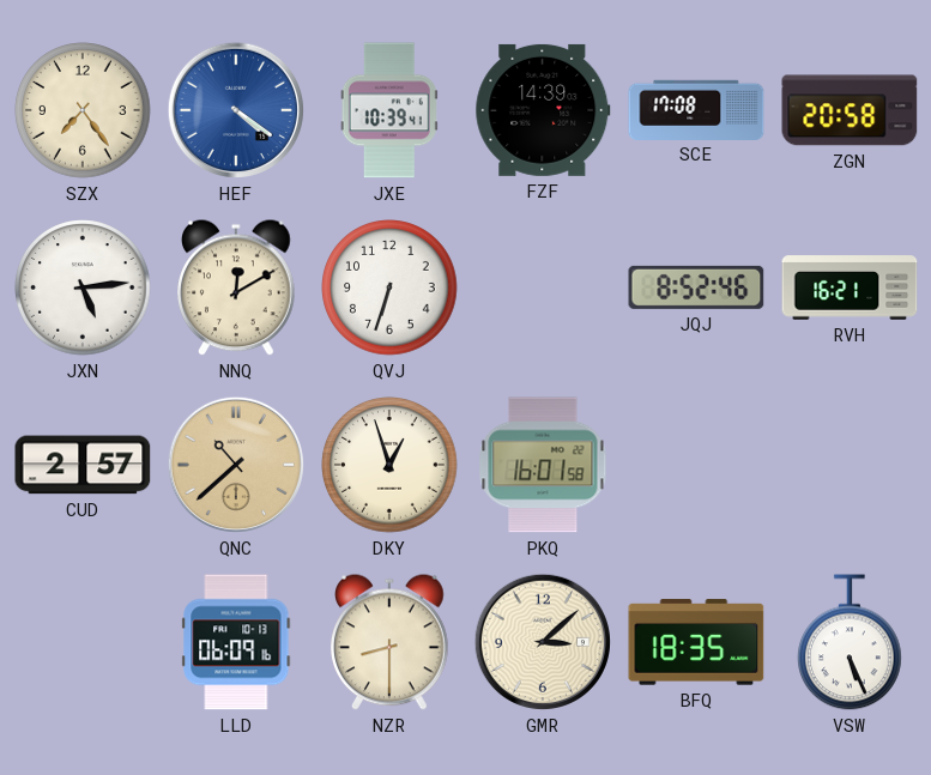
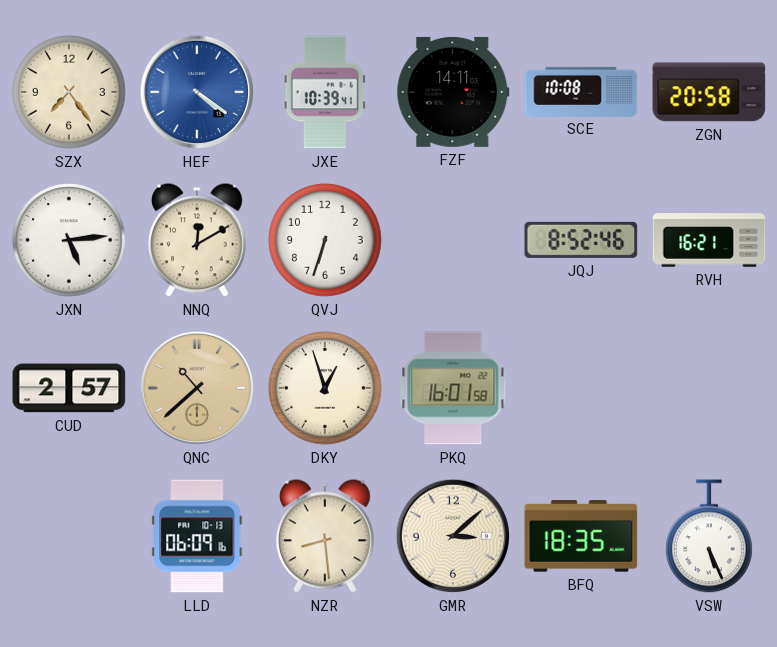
FZF: 14:39 -> 14:11
SCE: 17:08 -> 10:08
NZR: 8:30 -> 8:29
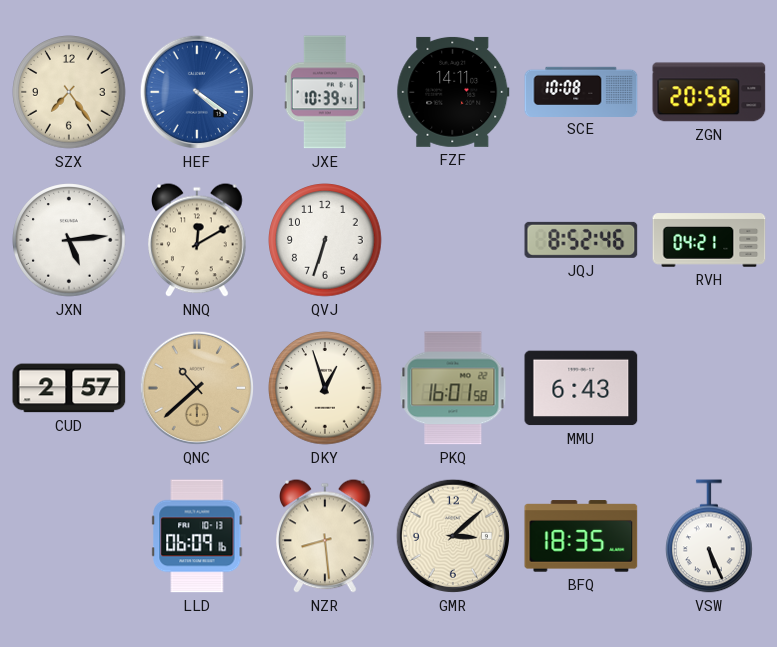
RVH: 16:21 -> 04:21
MMU: none -> 6:43
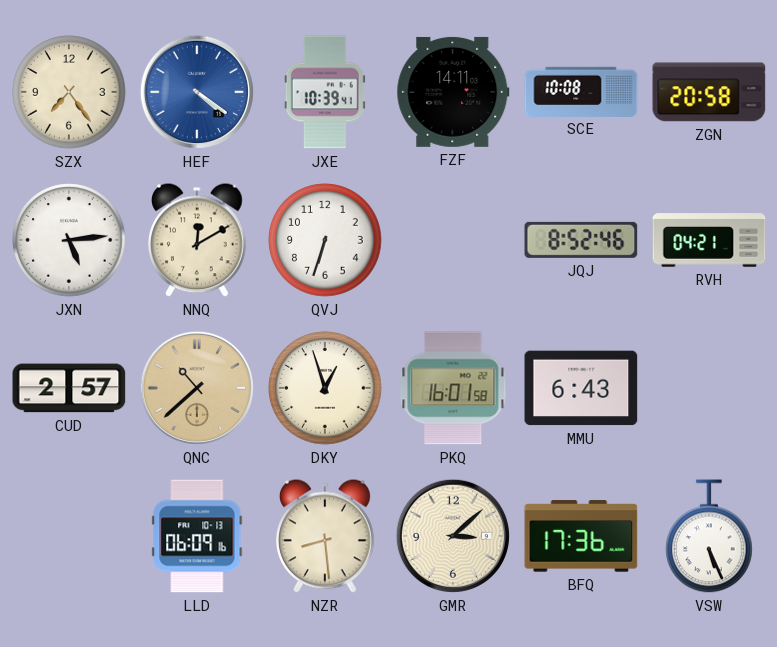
BFQ: 18:35 -> 17:36
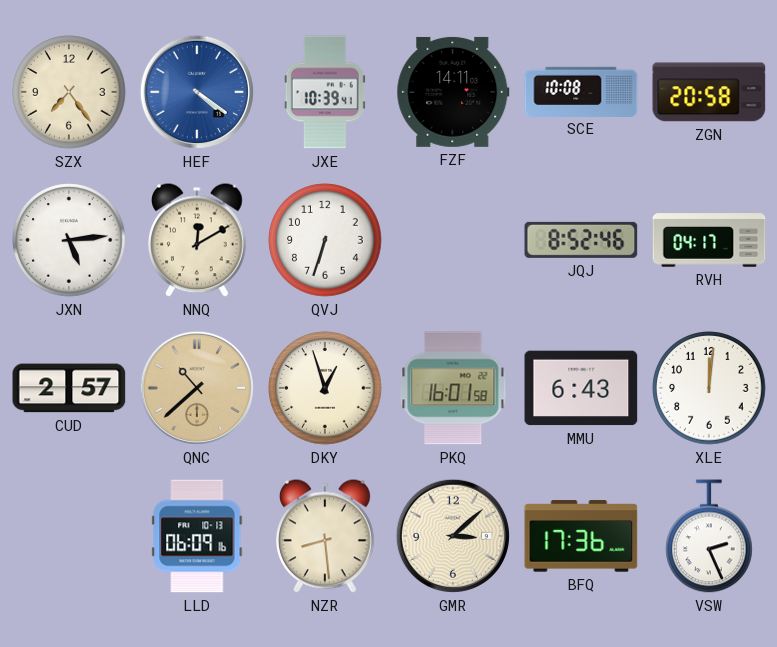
RVH: 04:21 -> 04:17
XLE: none -> 12:01
VSW: 5:26 -> 2:26
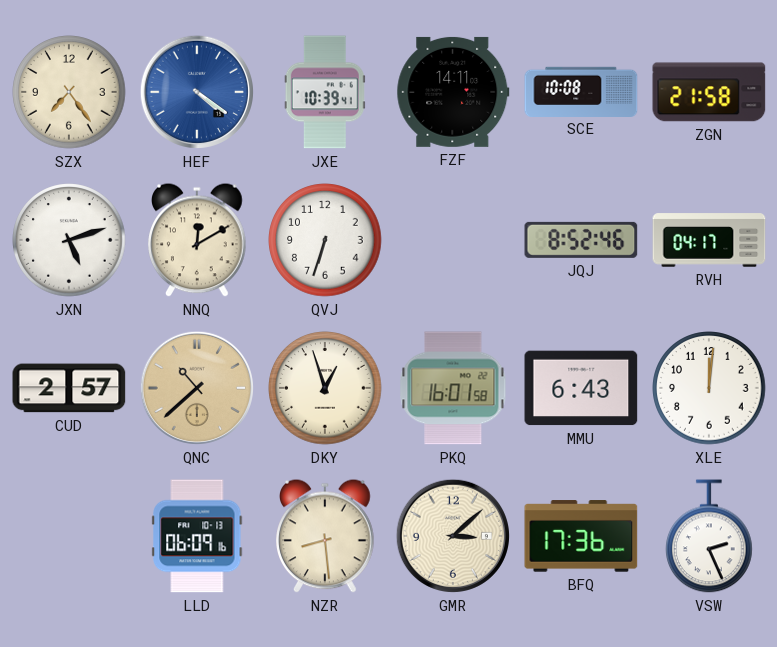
ZGN: 20:58 -> 21:58
JXN: 5:14 -> 5:12
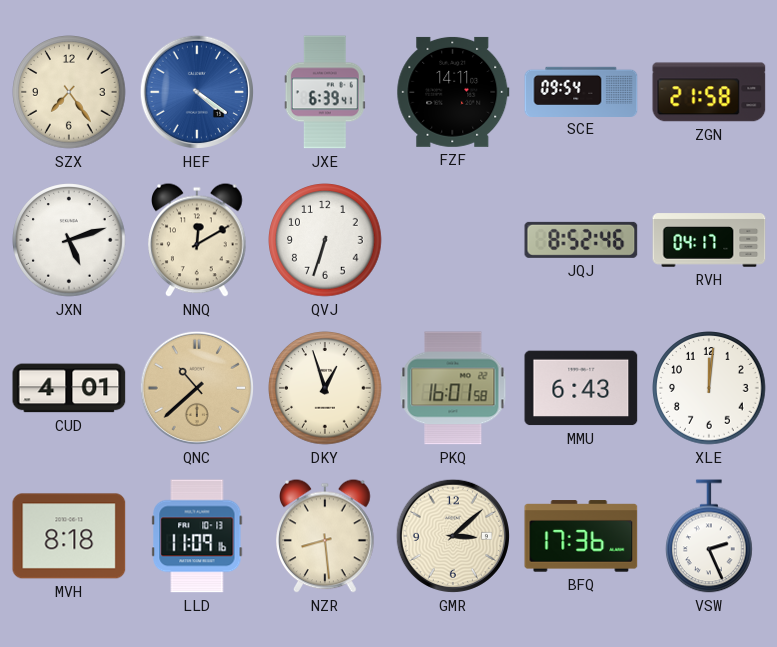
JXE: 10:39 -> 6:39
SCE: 10:08 -> 09:54
CUD: 2:57 -> 4:01
MVH: none -> 8:18
LLD: 06:09 -> 11:09
